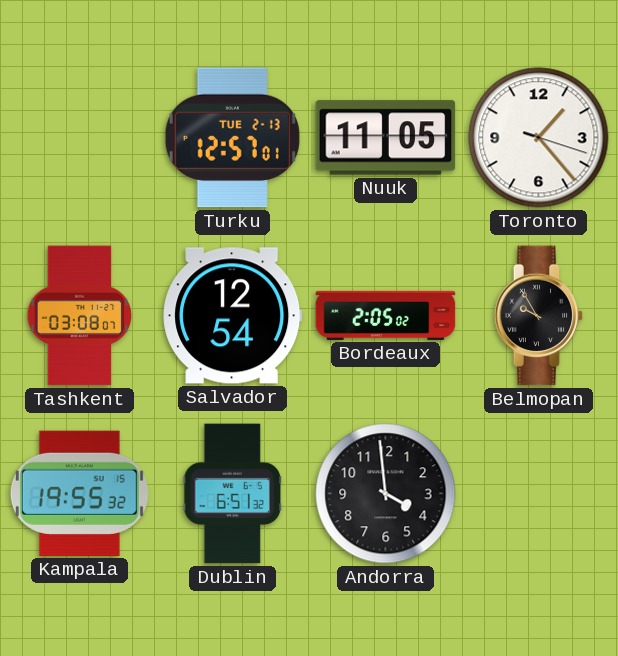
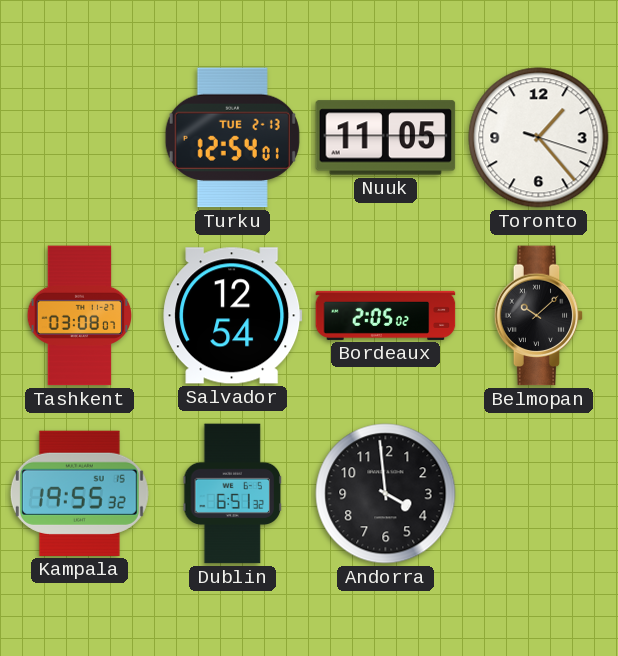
Turku: 12:57 -> 12:54
Belmopan: 9:55 -> 10:08
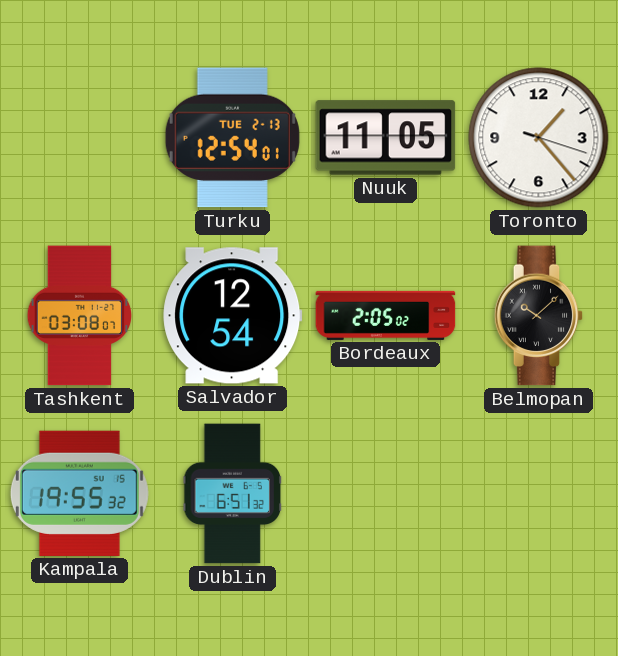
Andorra: 3:59 -> none
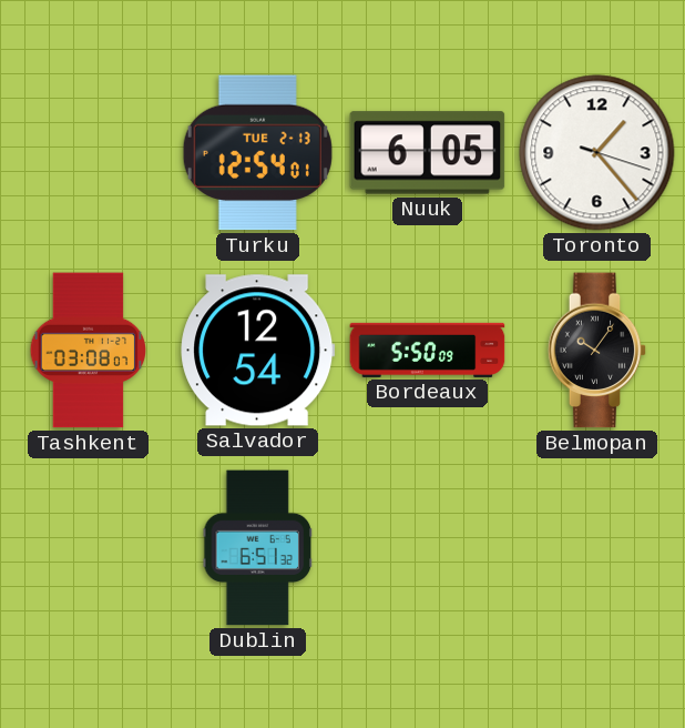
Nuuk: 11:05 -> 6:05
Bordeaux: 2:05 -> 5:50
Belmopan: 10:08 -> 10:06
Kampala: 19:55 -> none
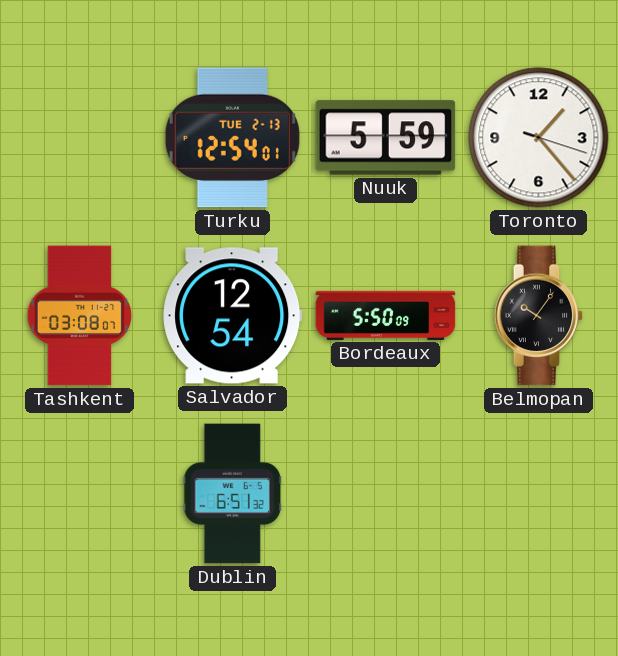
Nuuk: 6:05 -> 5:59
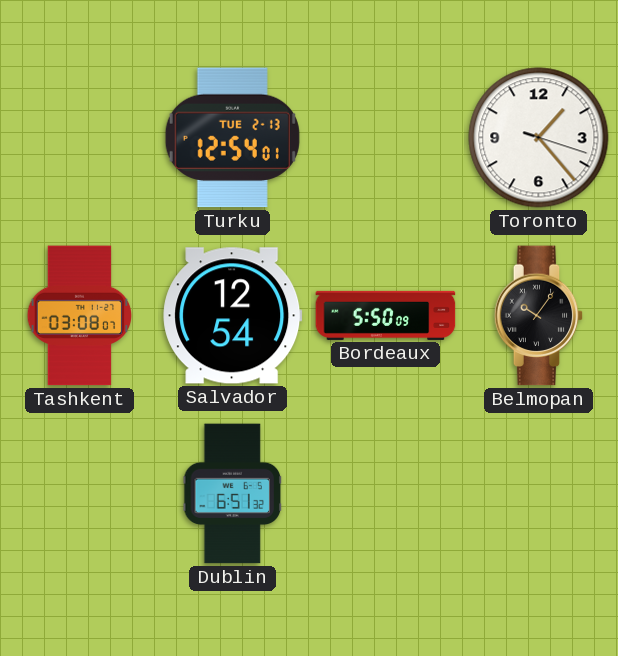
Nuuk: 5:59 -> none
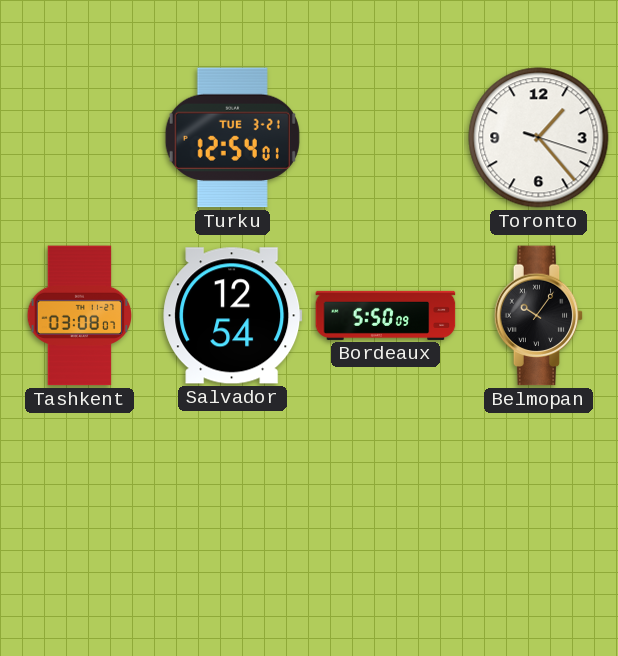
Turku date: TUE 2-13 -> TUE 3-21
Dublin: 6:51 -> none
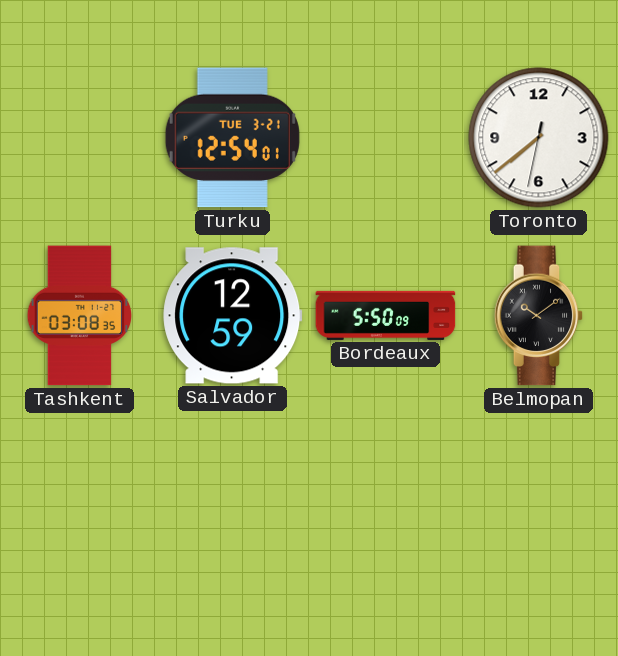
Toronto: 1:23 -> 7:38
Tashkent: 03:08:07 -> 03:08:35
Salvador: 12:54 -> 12:59
Belmopan: 10:06 -> 10:09
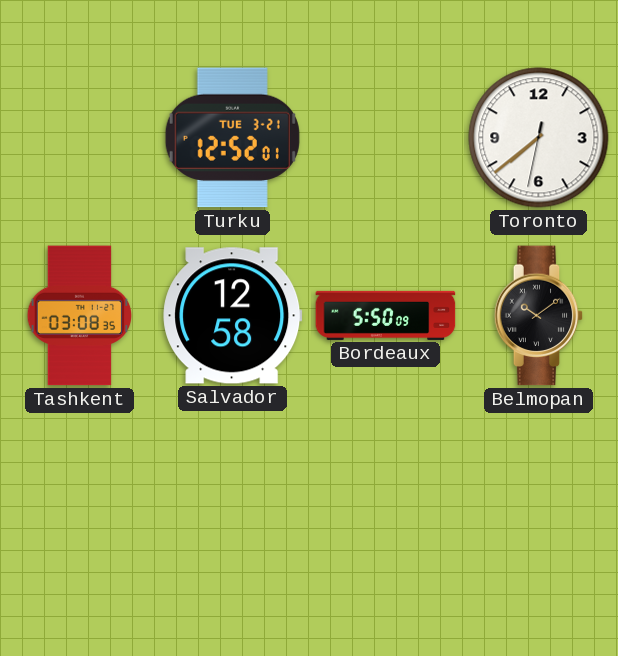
Turku: 12:54 -> 12:52
Salvador: 12:59 -> 12:58
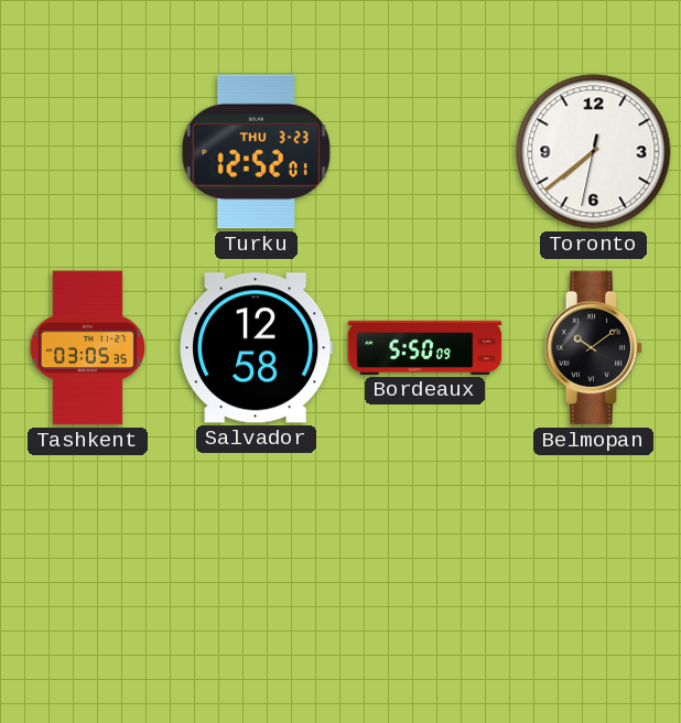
Turku date: TUE 3-21 -> THU 3-23
Tashkent: 03:08 -> 03:05
